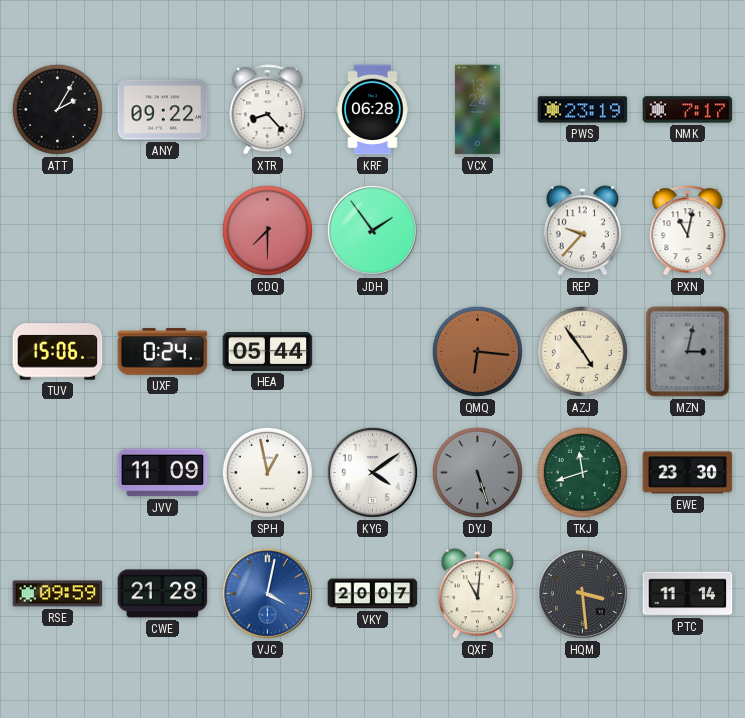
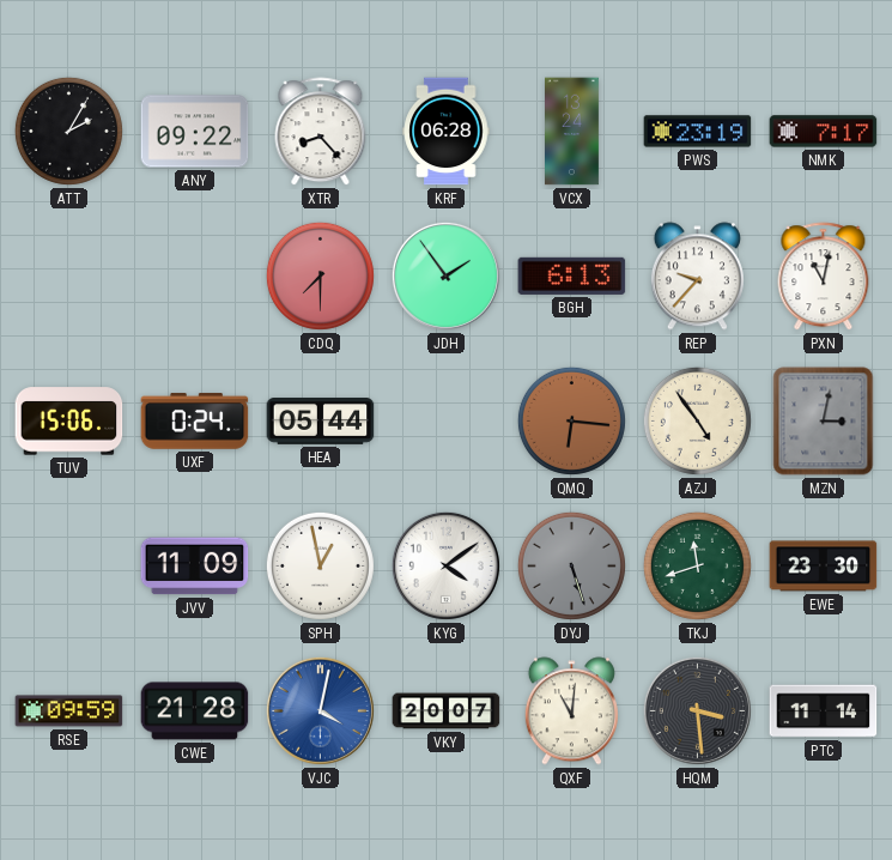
BGH: none -> 6:13
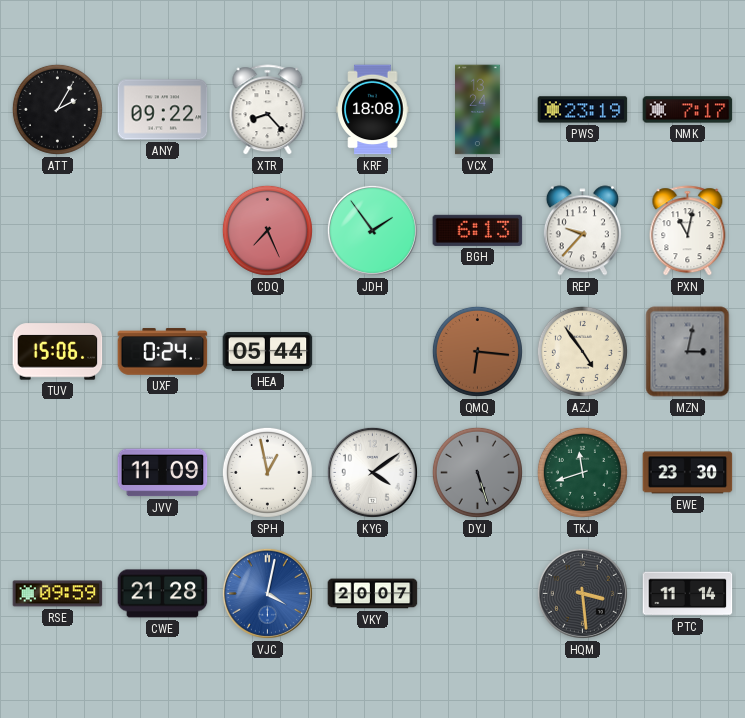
KRF: 06:28 -> 18:08
CDQ: 7:30 -> 7:26
QXF: 11:01 -> none
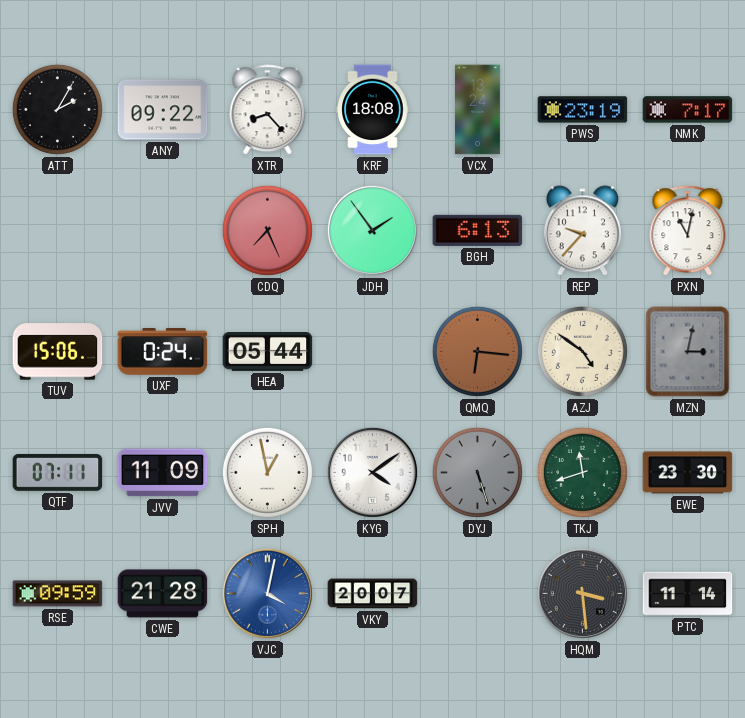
AZJ: 4:54 -> 4:51
QTF: none -> 07:11
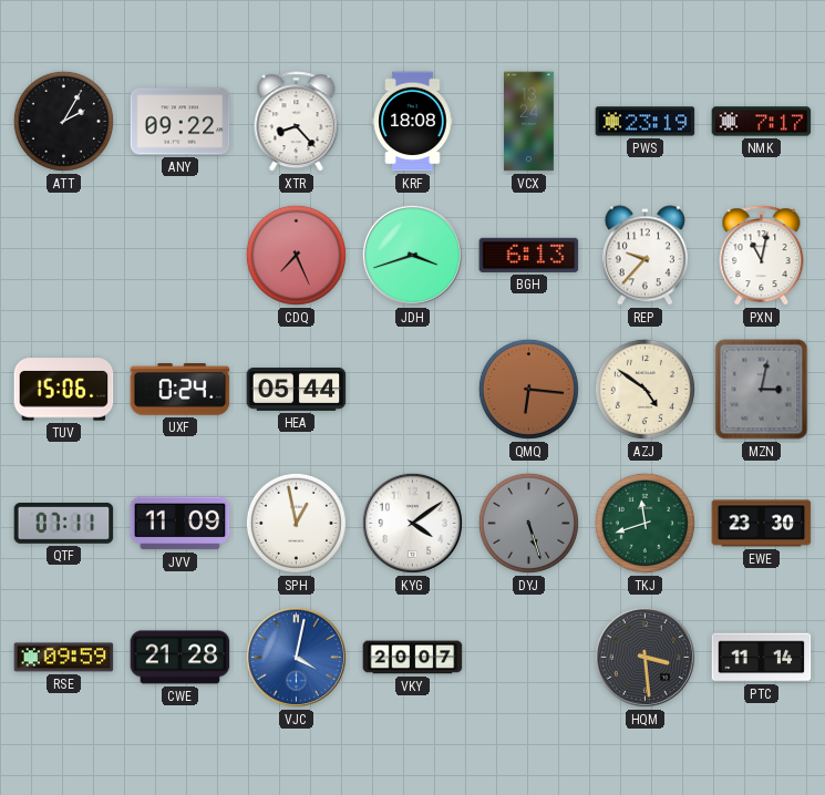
JDH: 1:54 -> 3:42
